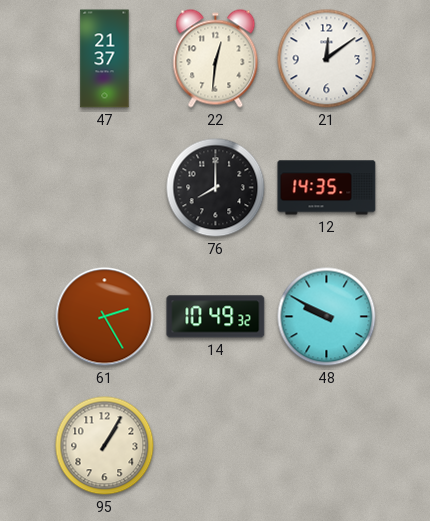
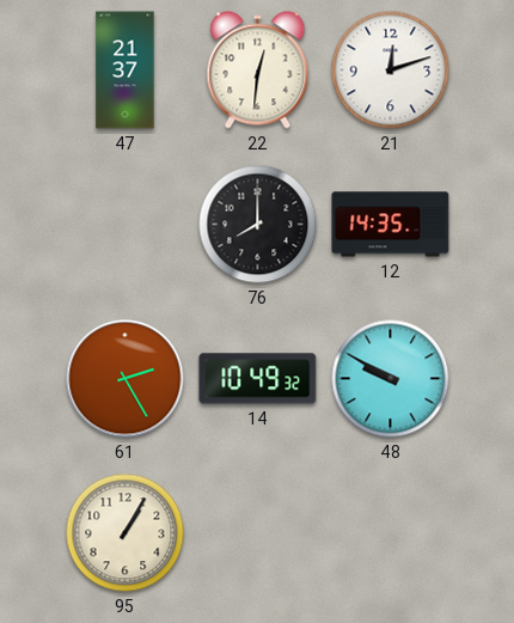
21: 12:09 -> 12:12
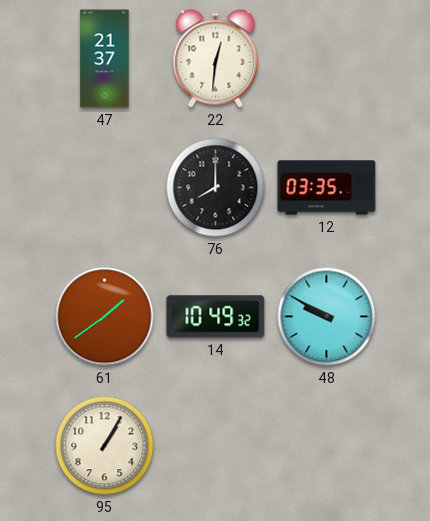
21: 12:12 -> none
12: 14:35 -> 03:35
61: 2:25 -> 1:39
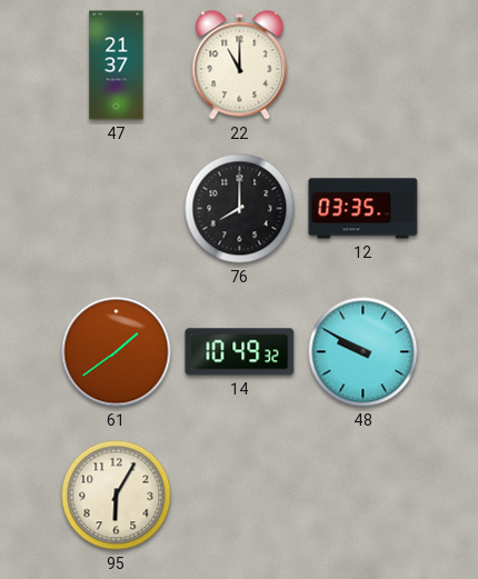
22: 12:31 -> 11:00
95: 1:05 -> 6:05
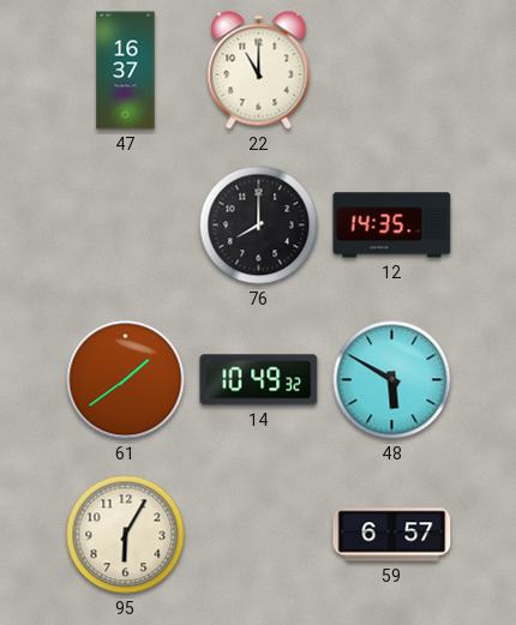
47: 21:37 -> 16:37
12: 03:35 -> 14:35
48: 9:50 -> 5:50
59: none -> 6:57
